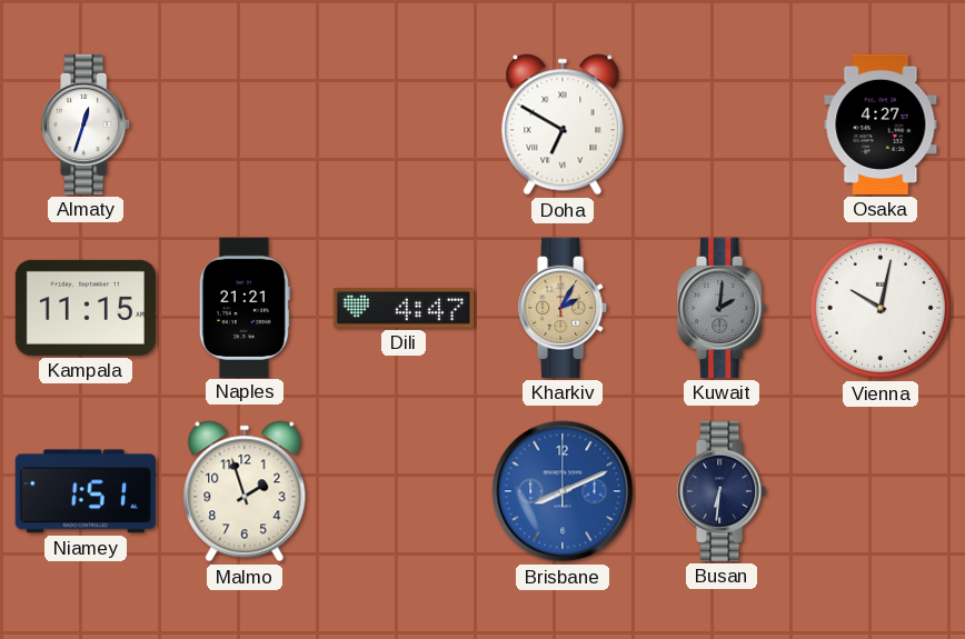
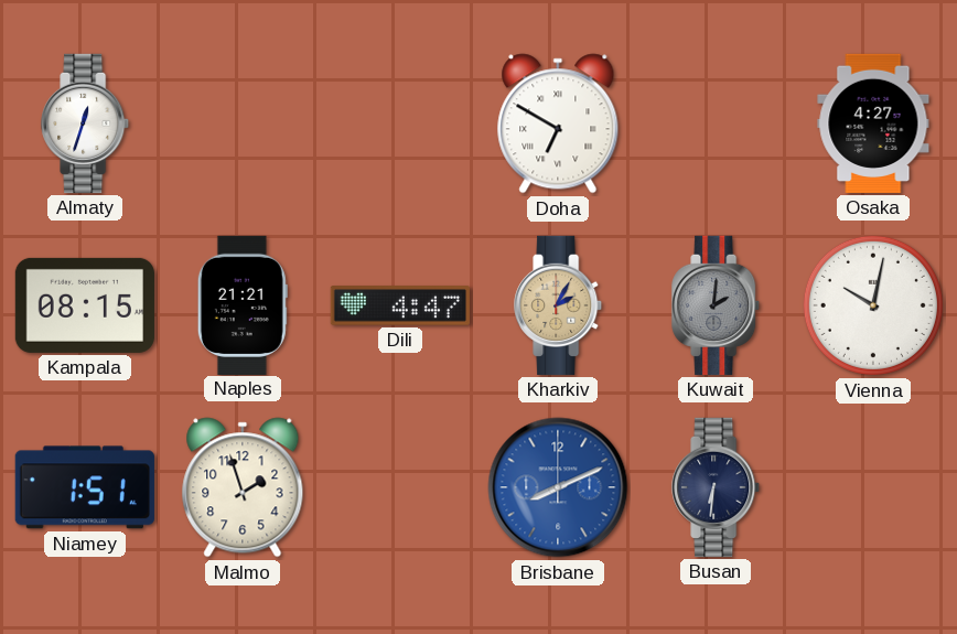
Kampala: 11:15 -> 08:15
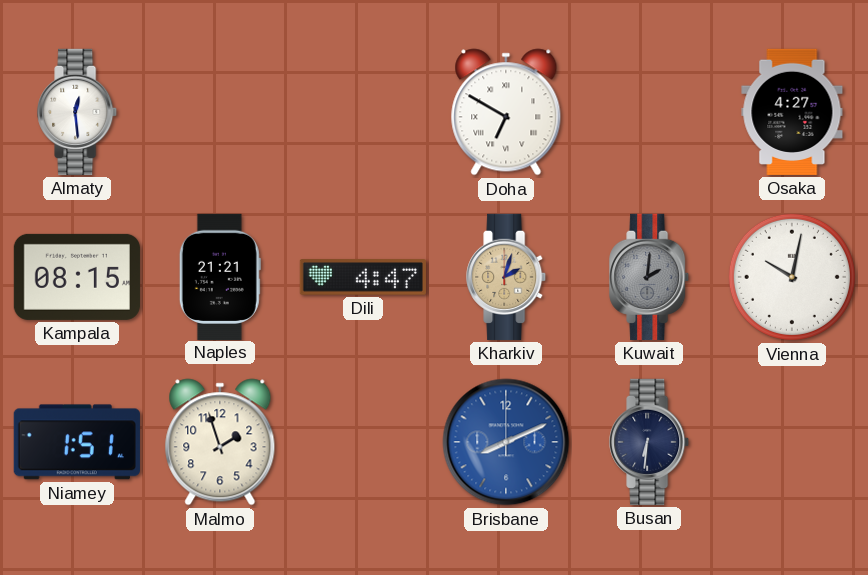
Almaty: 12:33 -> 12:29
Kharkiv: 2:05 -> 2:03
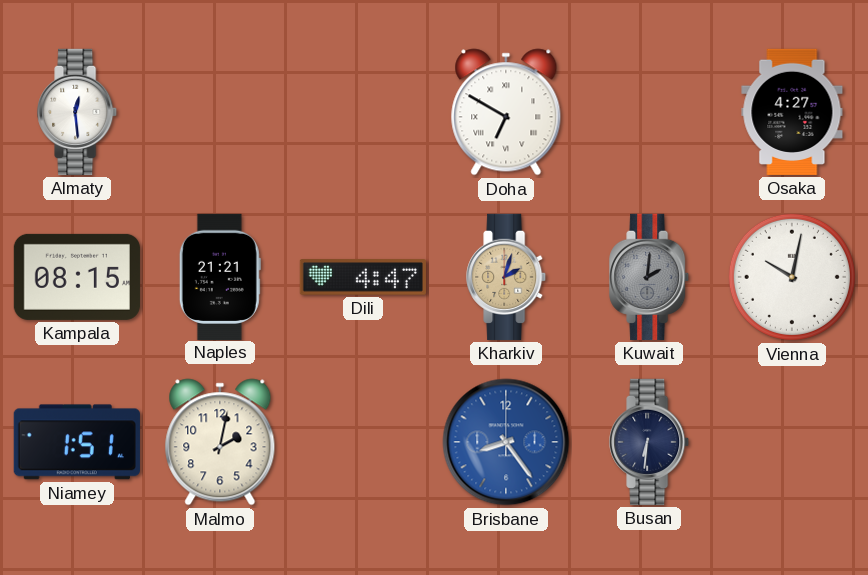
Malmo: 1:57 -> 2:02
Brisbane: 8:11 -> 8:24
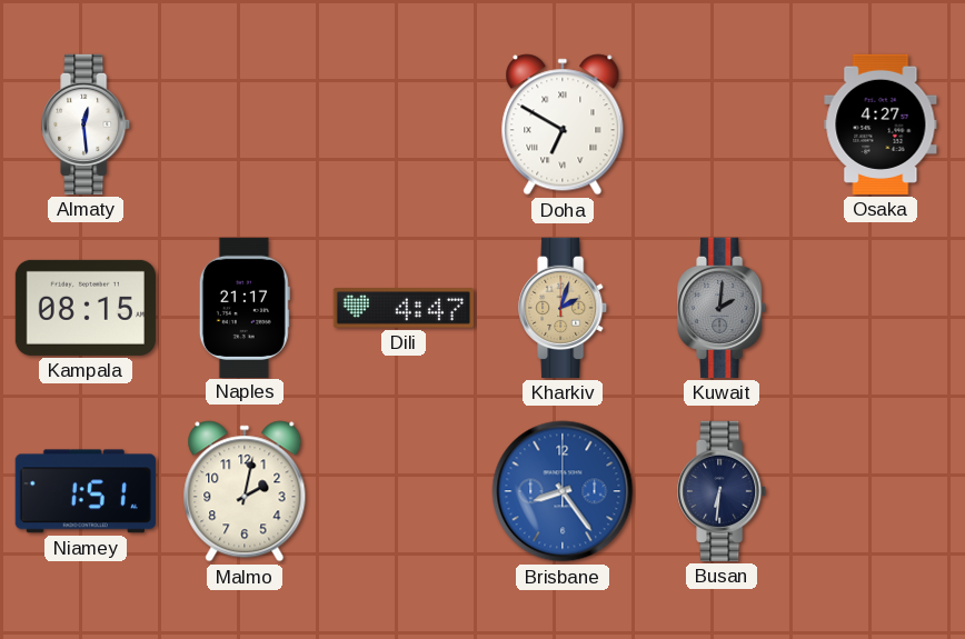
Naples: 21:21 -> 21:17
Vienna: 10:02 -> none
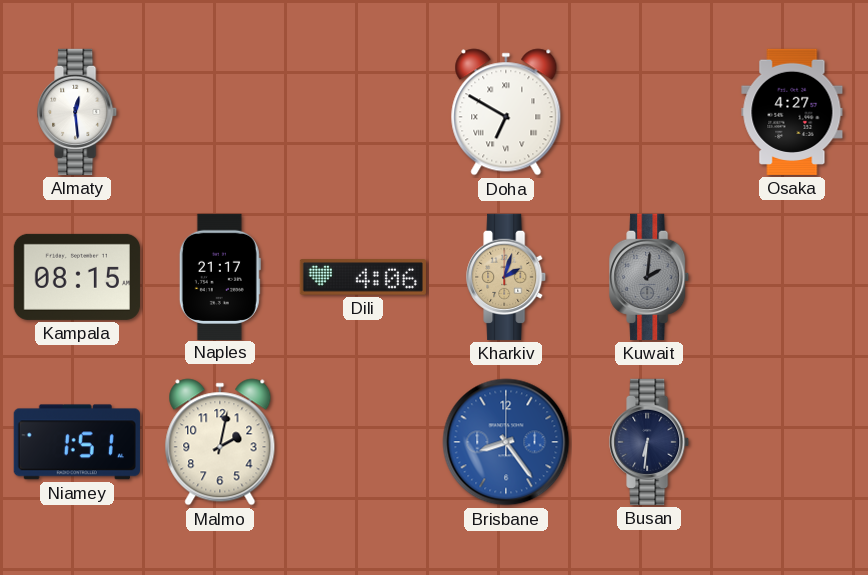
Dili: 4:47 -> 4:06
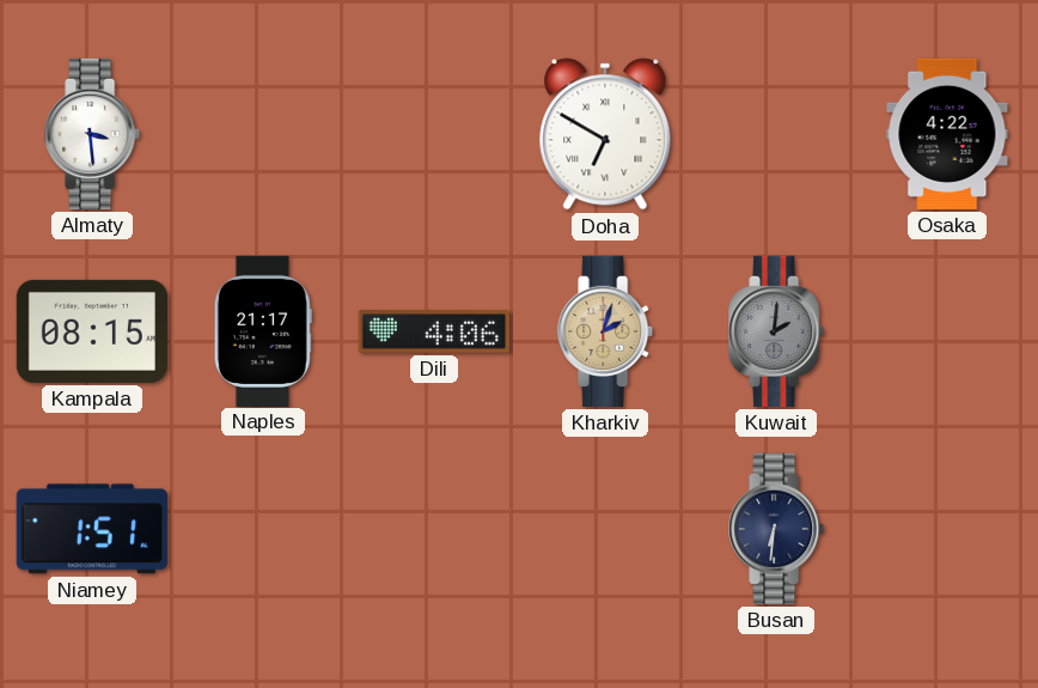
Almaty: 12:29 -> 3:29
Osaka: 4:27 -> 4:22
Malmo: 2:02 -> none
Brisbane: 8:24 -> none
